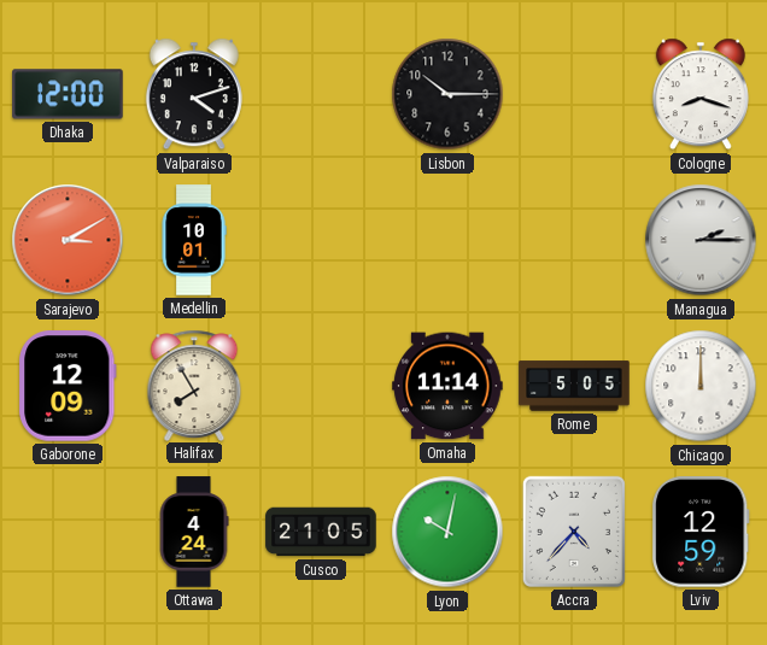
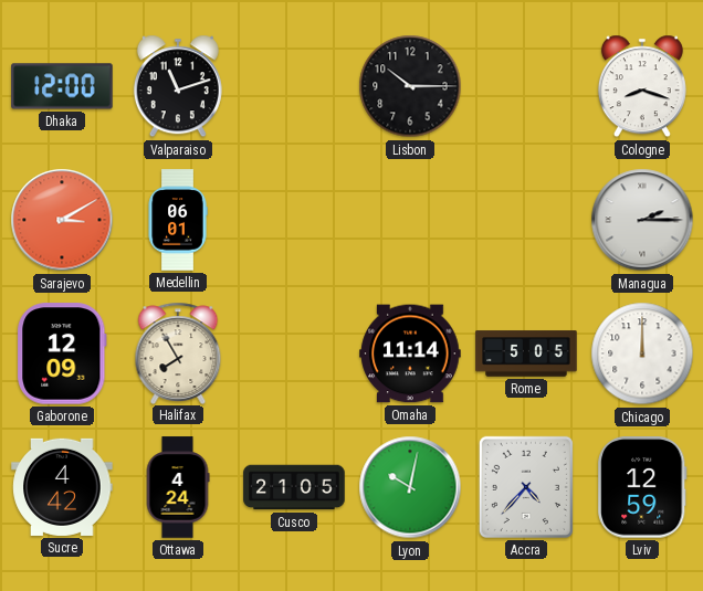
Valparaiso: 4:12 -> 11:12
Medellin: 10:01 -> 06:01
Sucre: none -> 4:42
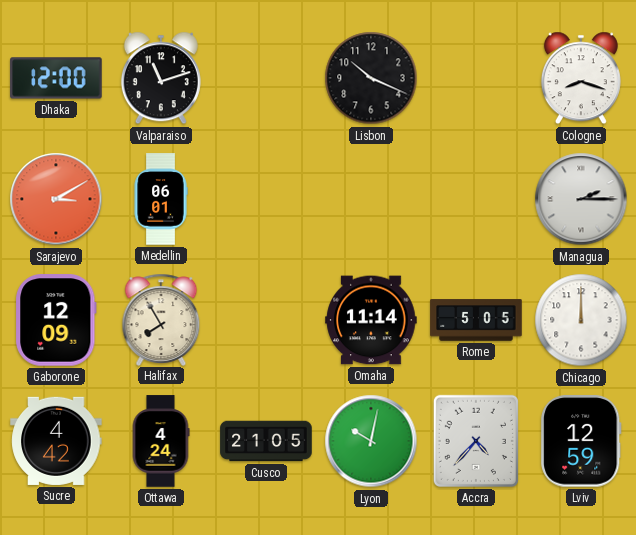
Lisbon: 10:15 -> 10:19
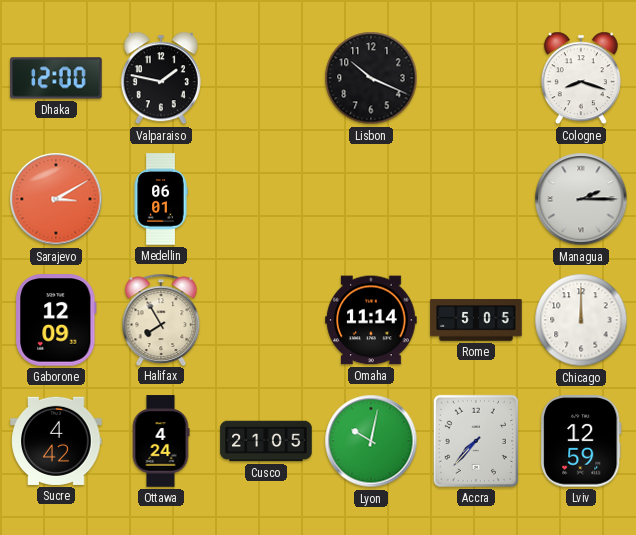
Valparaiso: 11:12 -> 1:47
Accra: 4:37 -> 7:37
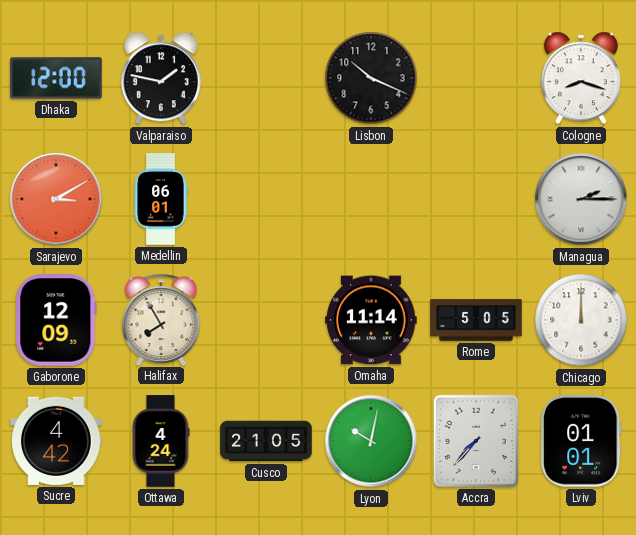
Lviv: 12:59 -> 01:01
